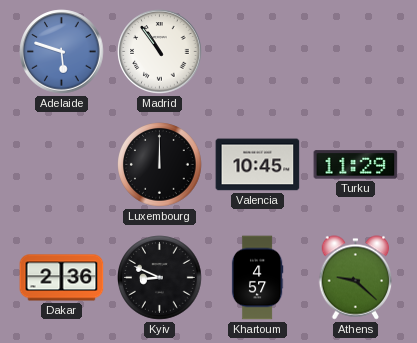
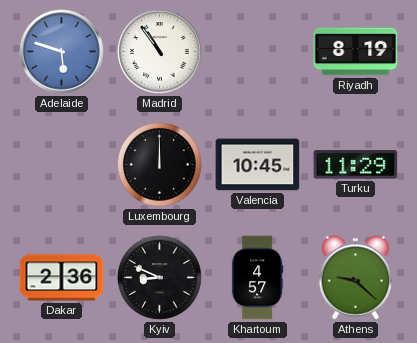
Riyadh: none -> 8:19
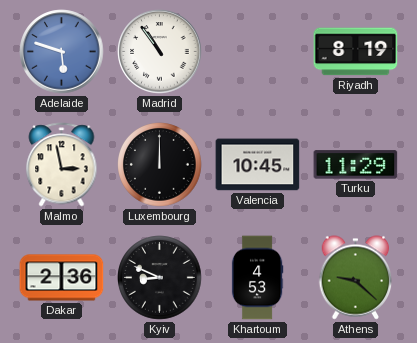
Malmo: none -> 2:58
Khartoum: 4:57 -> 4:53
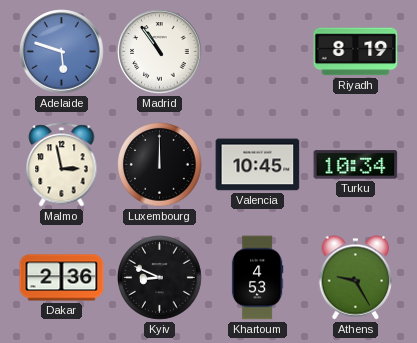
Turku: 11:29 -> 10:34
Athens: 9:22 -> 9:25
